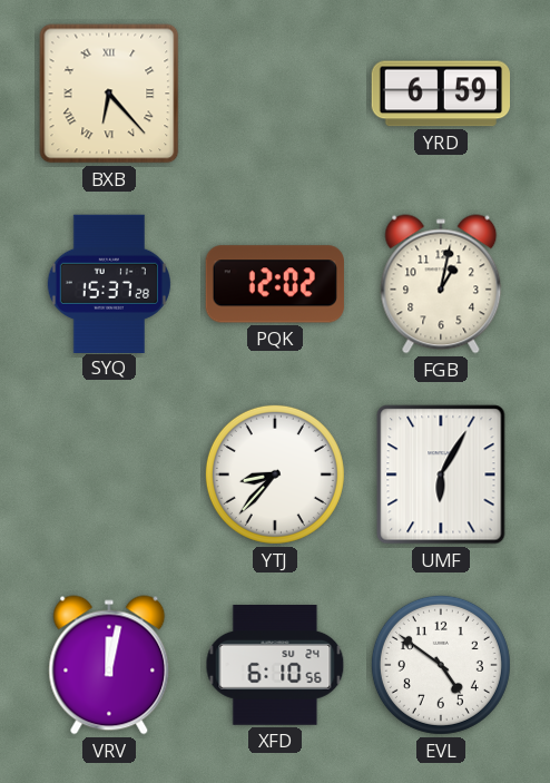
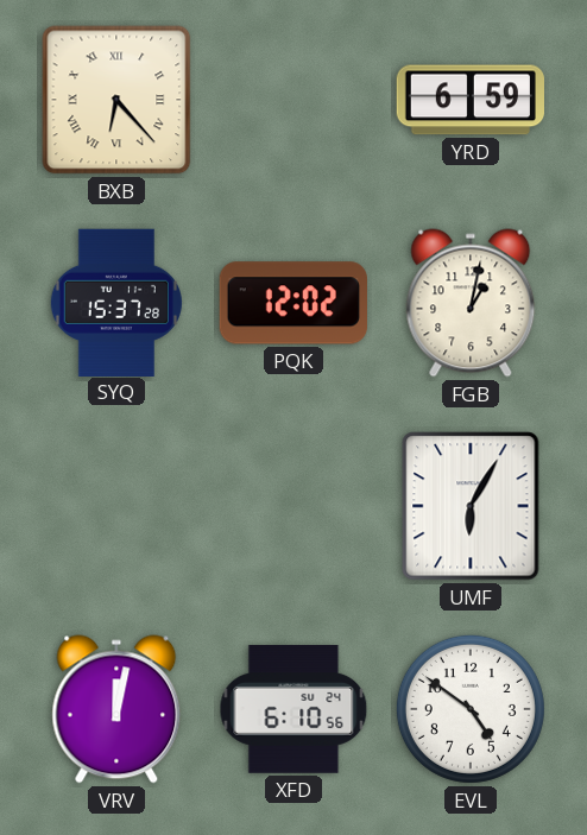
YTJ: 8:37 -> none
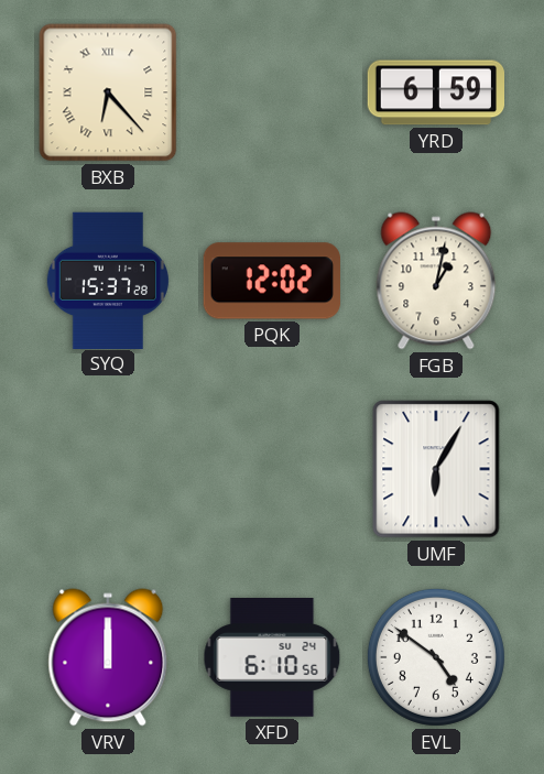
VRV: 12:02 -> 12:00
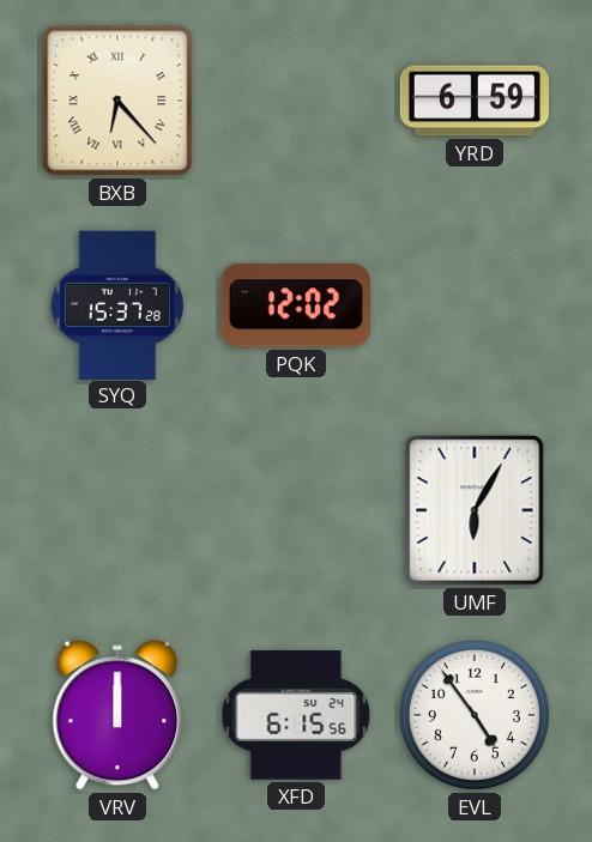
FGB: 1:02 -> none
XFD: 6:10 -> 6:15
EVL: 4:51 -> 4:54
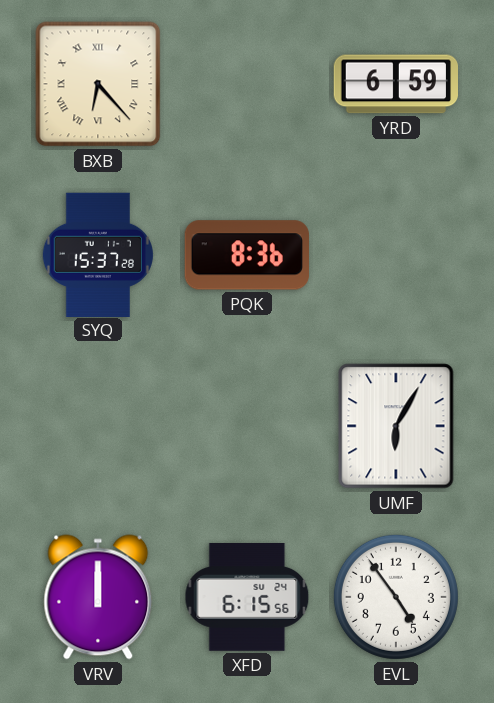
PQK: 12:02 -> 8:36
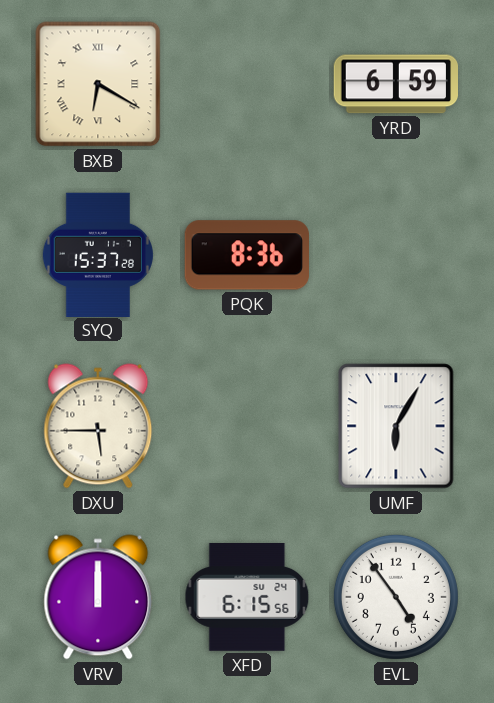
BXB: 6:23 -> 6:20
DXU: none -> 5:45
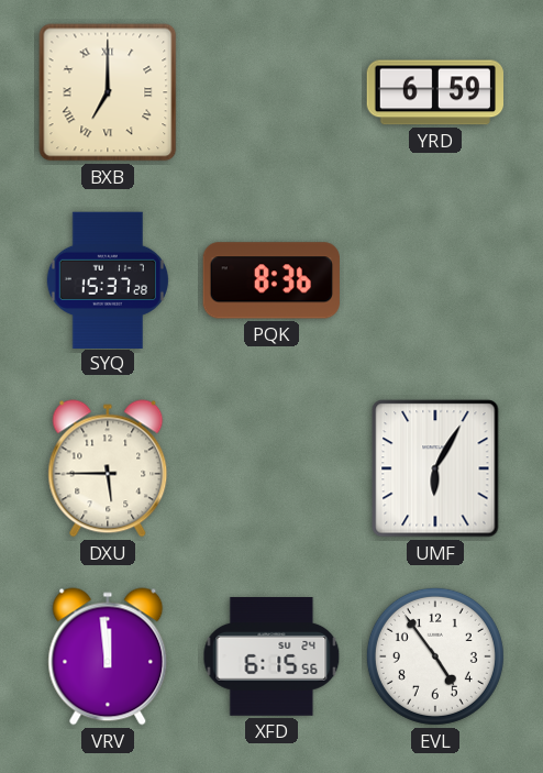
BXB: 6:20 -> 7:00
VRV: 12:00 -> 11:59
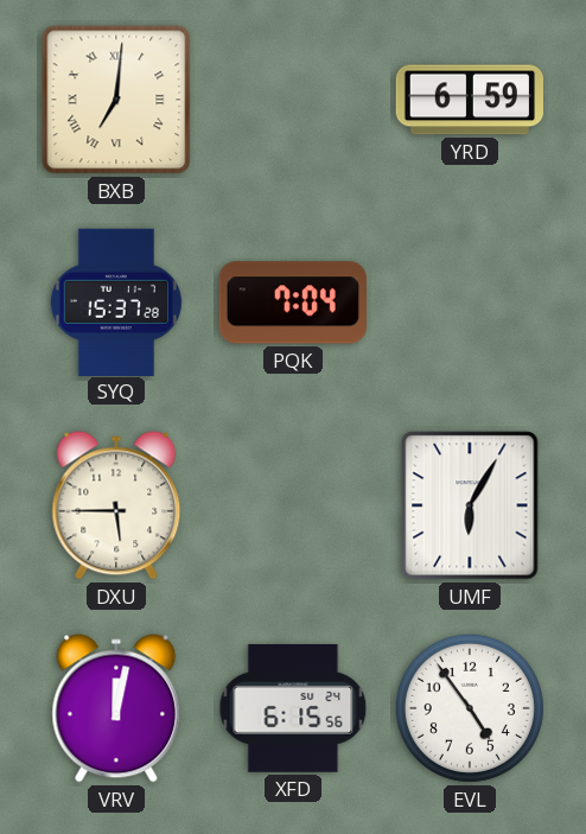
BXB: 7:00 -> 7:01
PQK: 8:36 -> 7:04
VRV: 11:59 -> 12:02
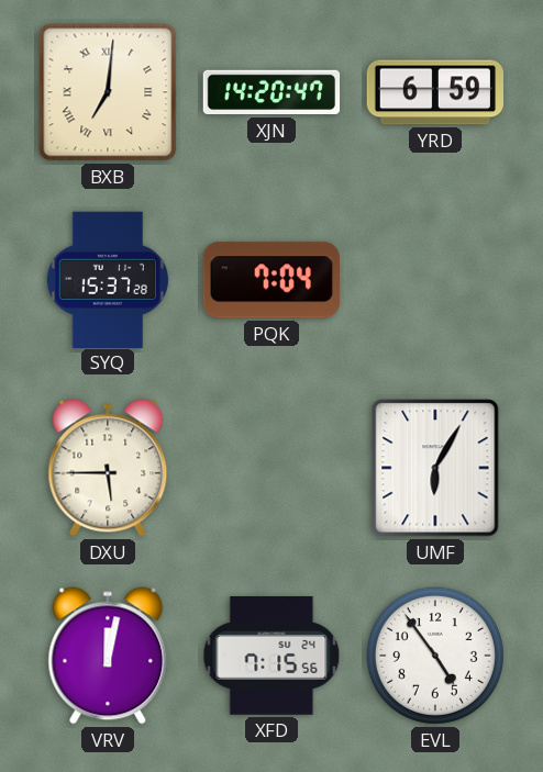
XJN: none -> 14:20
XFD: 6:15 -> 7:15
